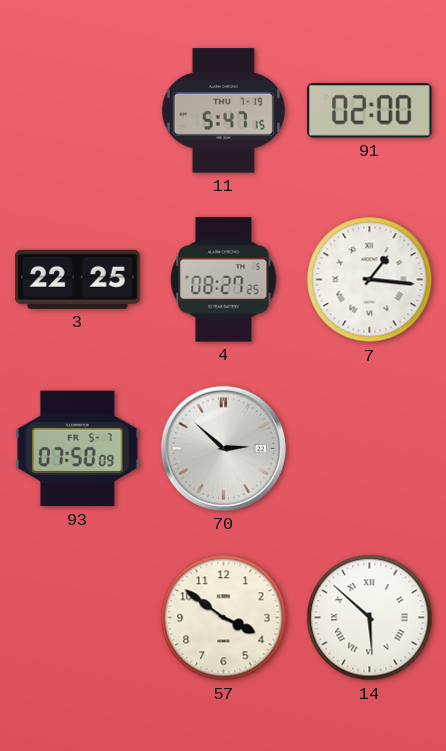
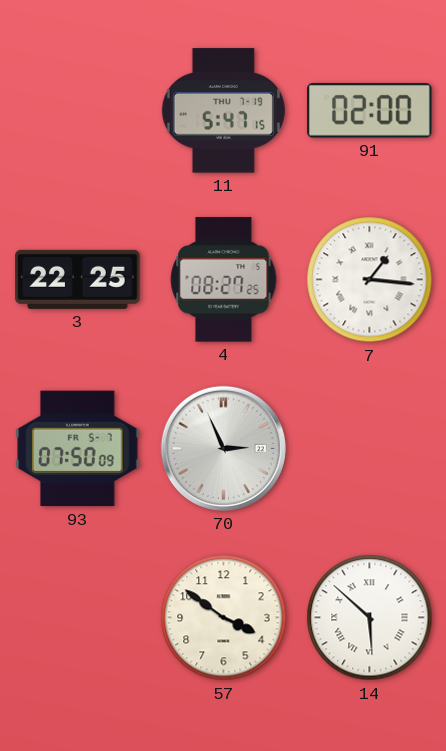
70: 2:52 -> 2:56
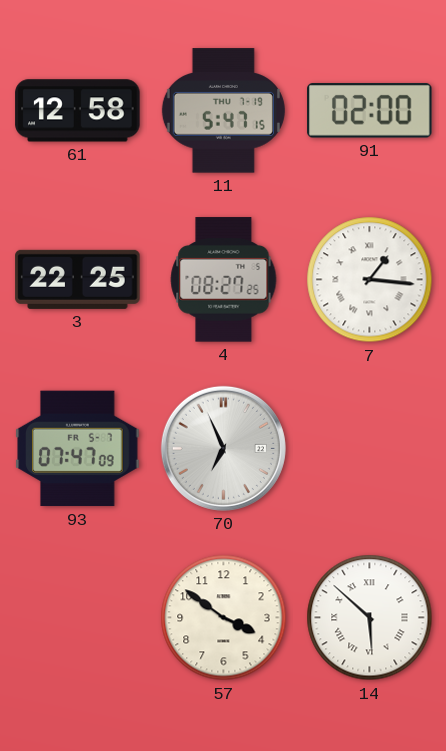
61: none -> 12:58
93: 07:50 -> 07:47
70: 2:56 -> 6:56
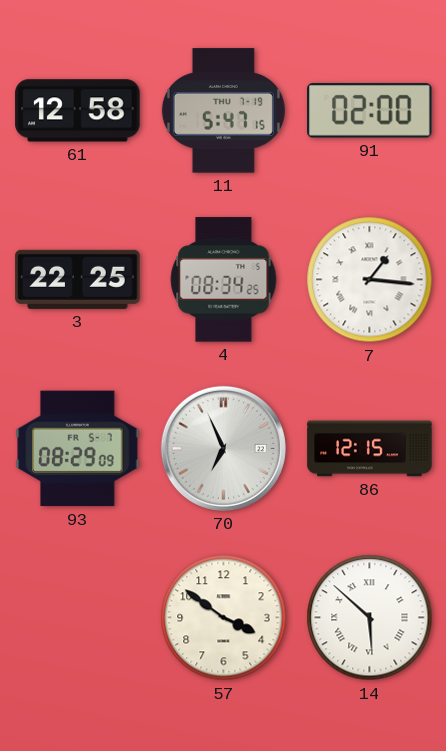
4: 08:27 -> 08:34
93: 07:47 -> 08:29
86: none -> 12:15
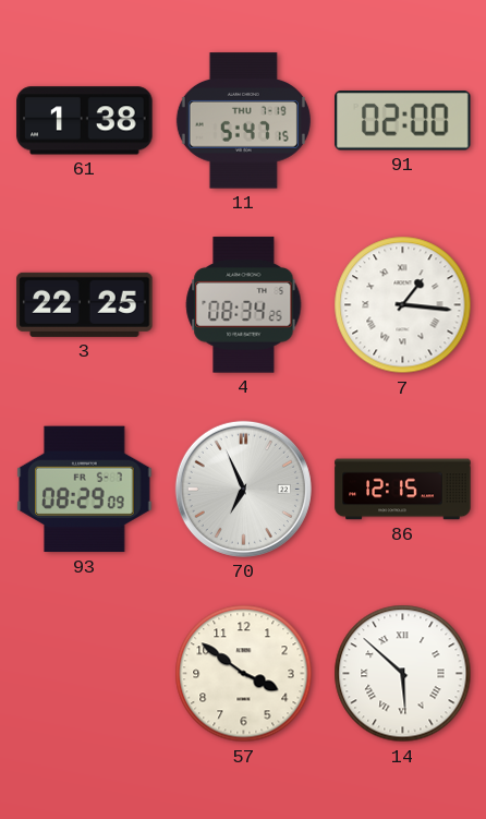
61: 12:58 -> 1:38
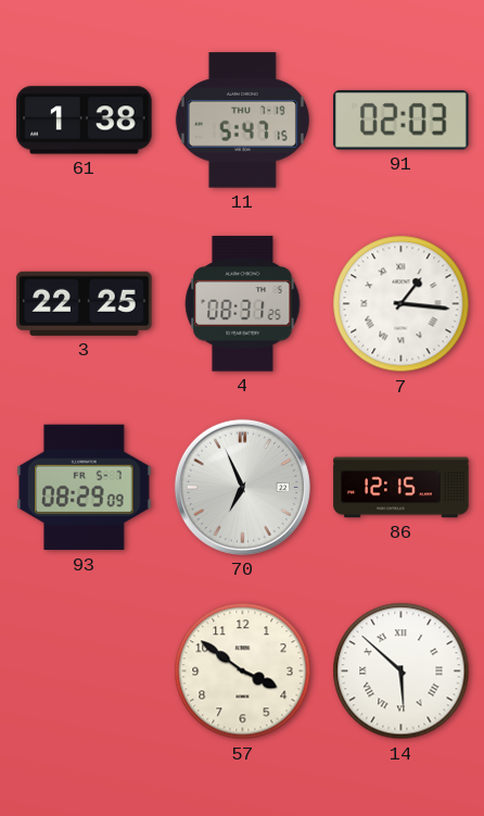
91: 02:00 -> 02:03
4: 08:34 -> 08:31
